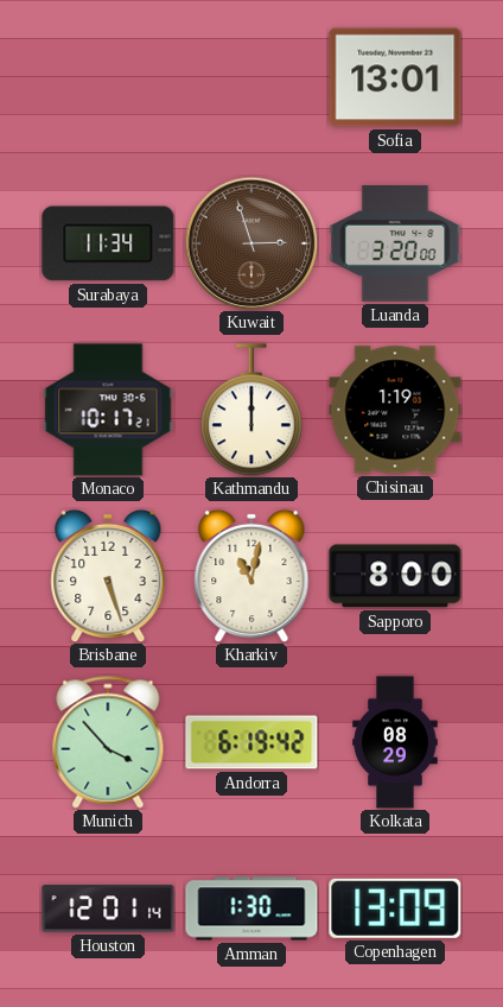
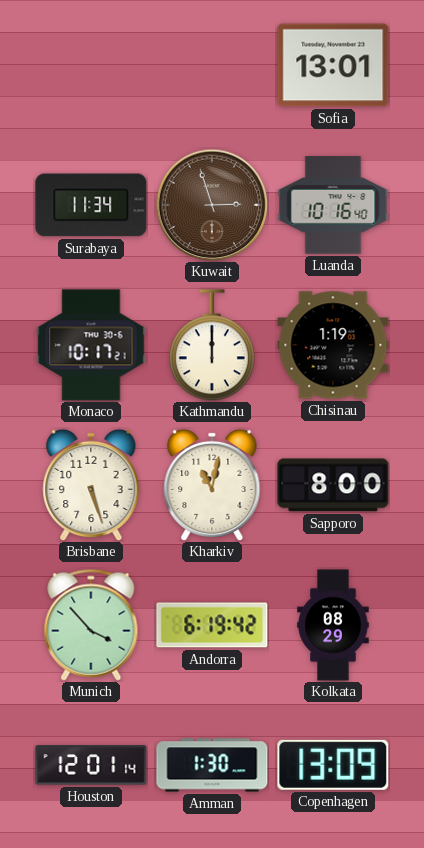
Luanda: 3:20 -> 10:16
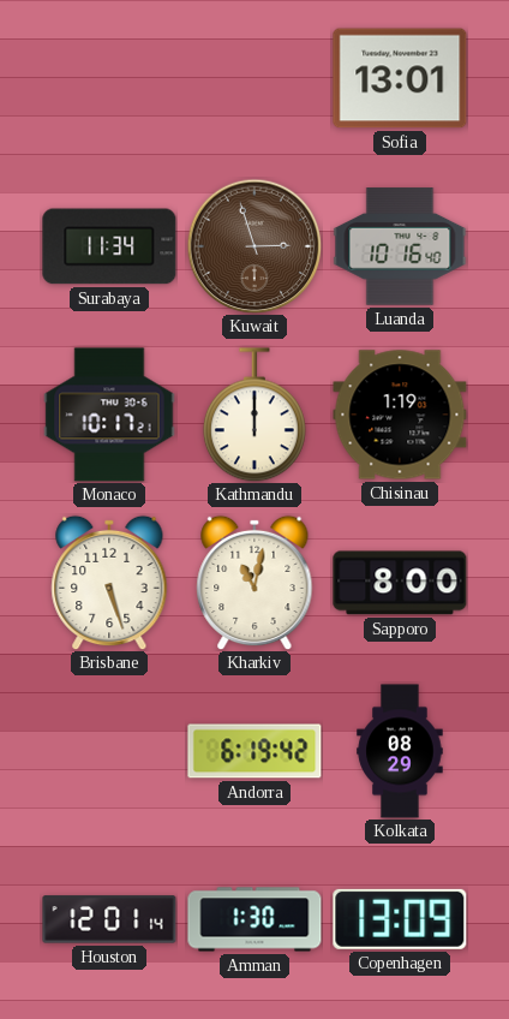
Munich: 3:53 -> none
